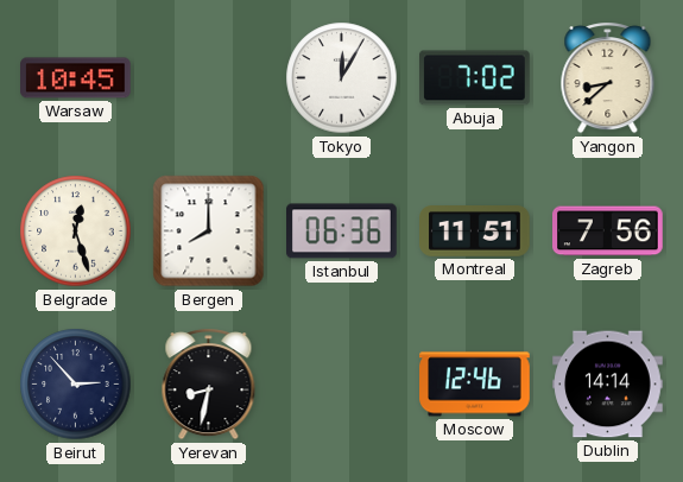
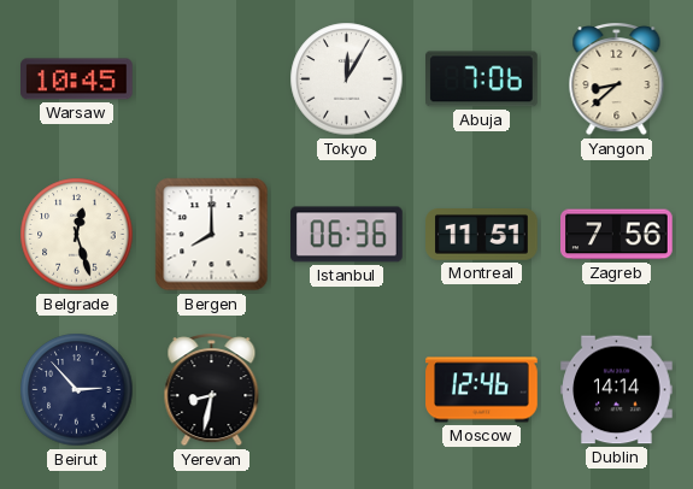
Abuja: 7:02 -> 7:06
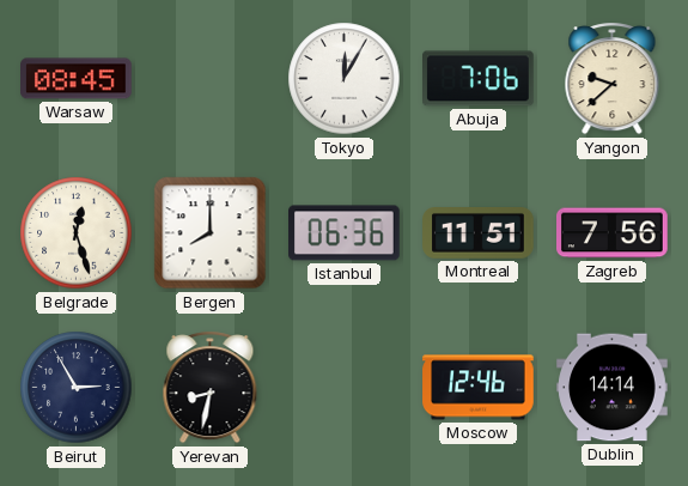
Warsaw: 10:45 -> 08:45
Yangon: 8:38 -> 9:38
Beirut: 2:53 -> 2:55
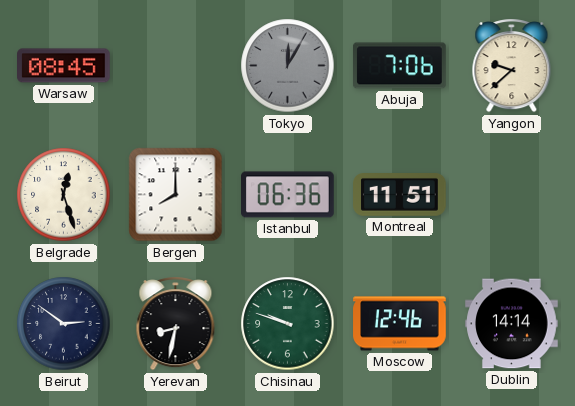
Tokyo dial: white -> grey
Zagreb: 7:56 -> none
Beirut: 2:55 -> 2:51
Chisinau: none -> 9:48
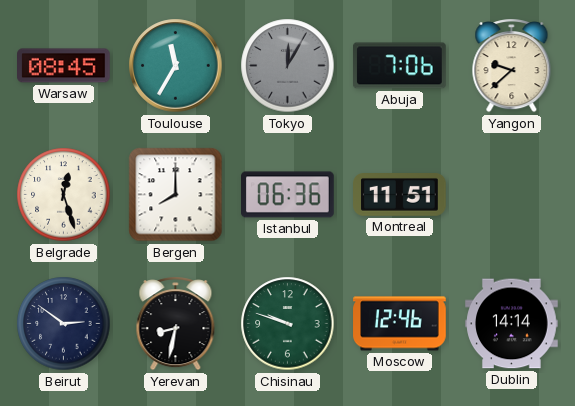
Toulouse: none -> 11:35
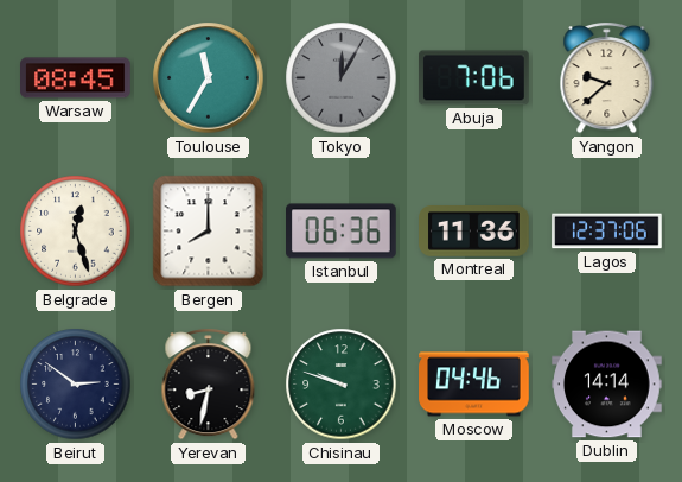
Montreal: 11:51 -> 11:36
Lagos: none -> 12:37
Moscow: 12:46 -> 04:46
